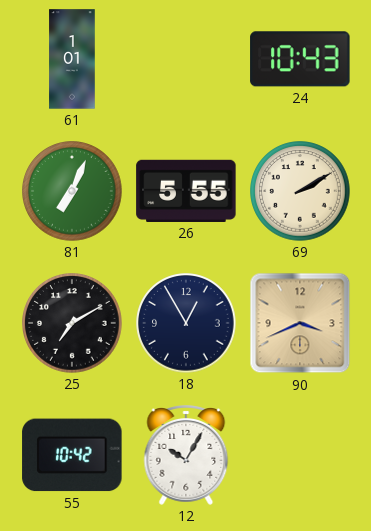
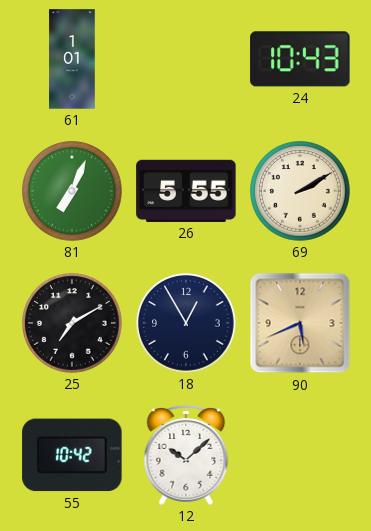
90: 3:41 -> 5:41
12: 10:05 -> 10:08
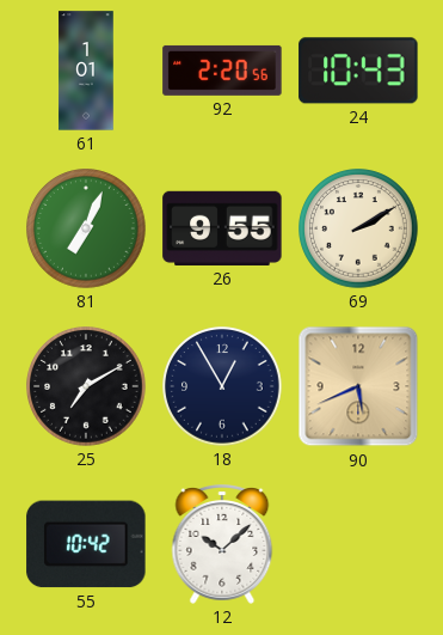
92: none -> 2:20
26: 5:55 -> 9:55
